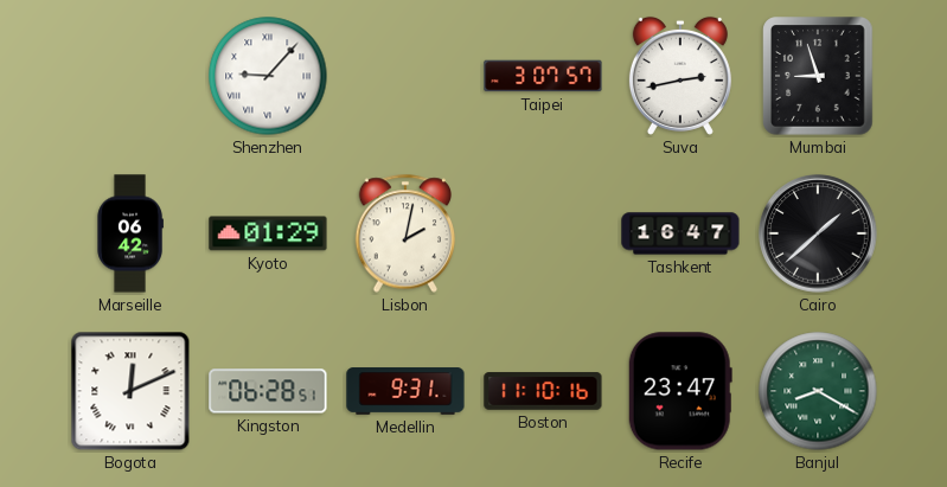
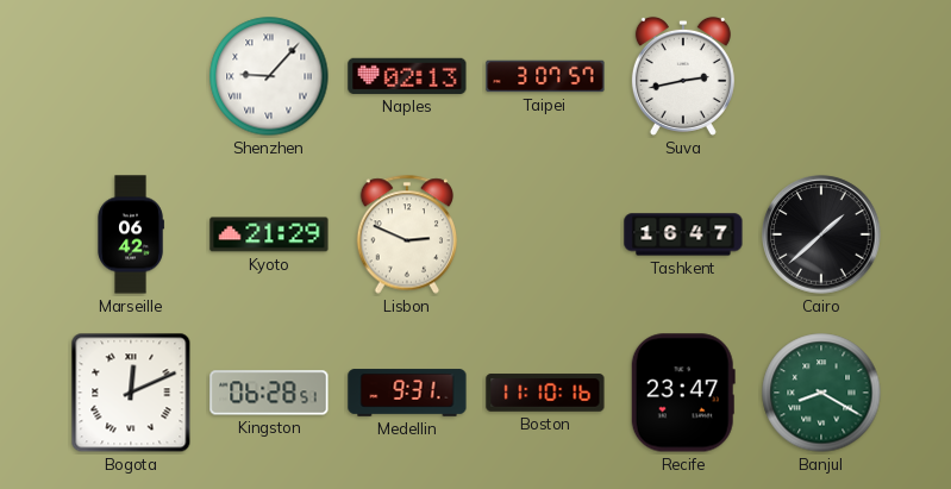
Naples: none -> 02:13
Mumbai: 8:57 -> none
Kyoto: 01:29 -> 21:29
Lisbon: 2:02 -> 2:49
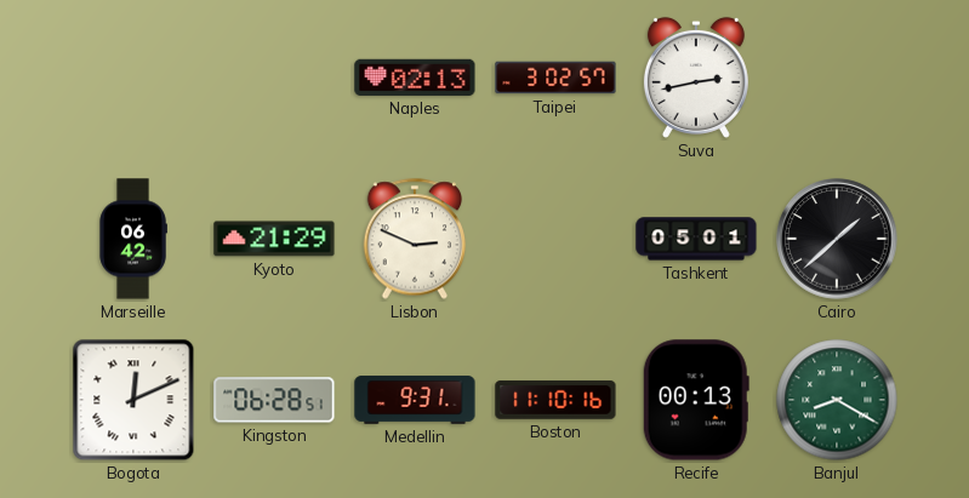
Shenzhen: 9:07 -> none
Taipei: 3:07 -> 3:02
Tashkent: 16:47 -> 05:01
Recife: 23:47 -> 00:13
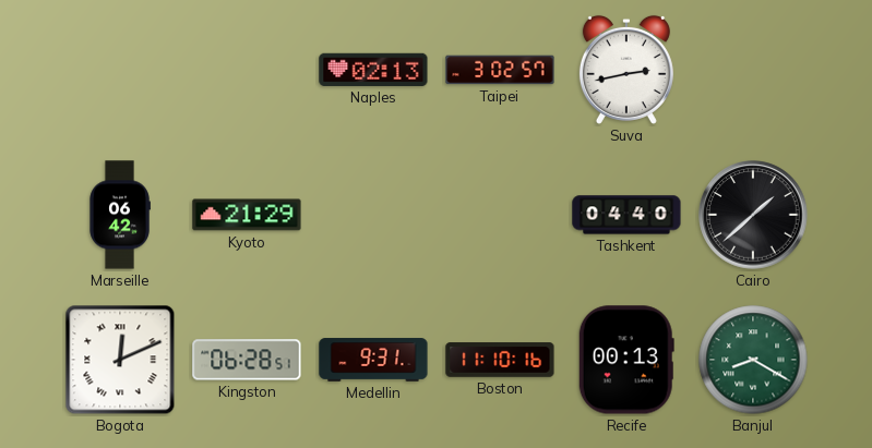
Lisbon: 2:49 -> none
Tashkent: 05:01 -> 04:40
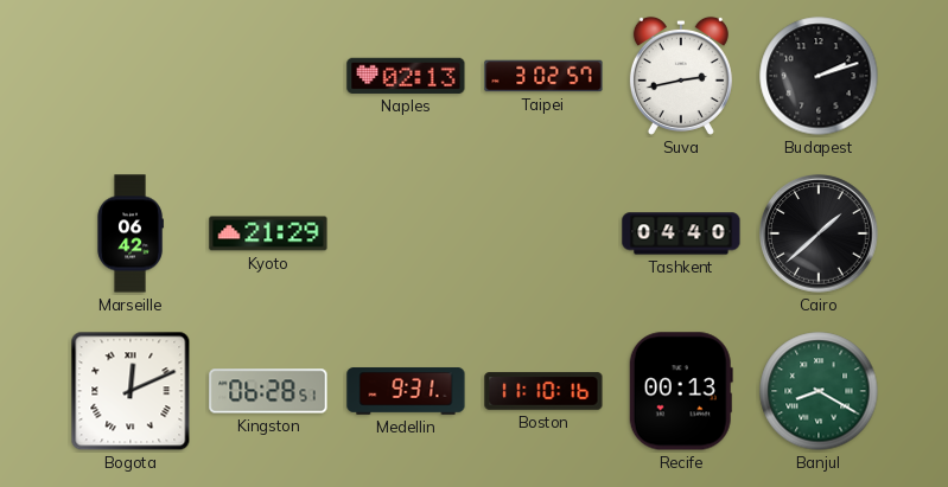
Budapest: none -> 2:12
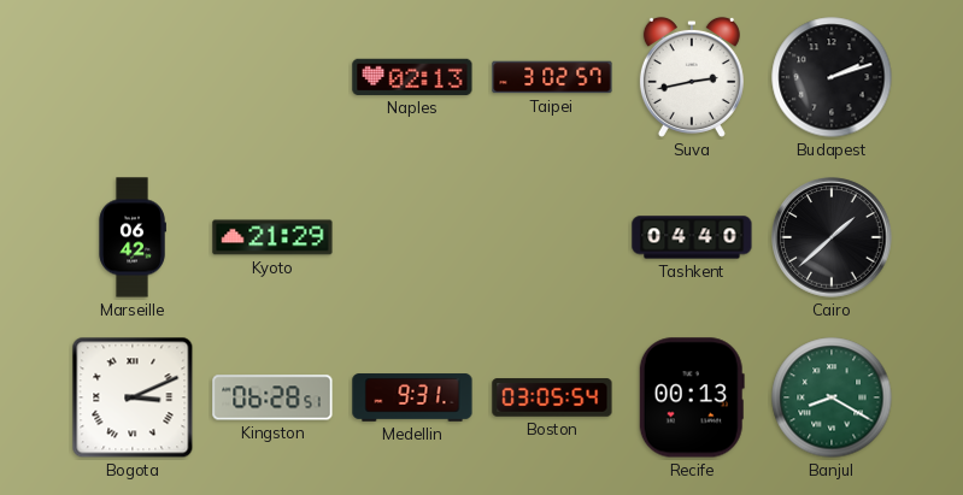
Bogota: 12:11 -> 3:11
Boston: 11:10 -> 03:05
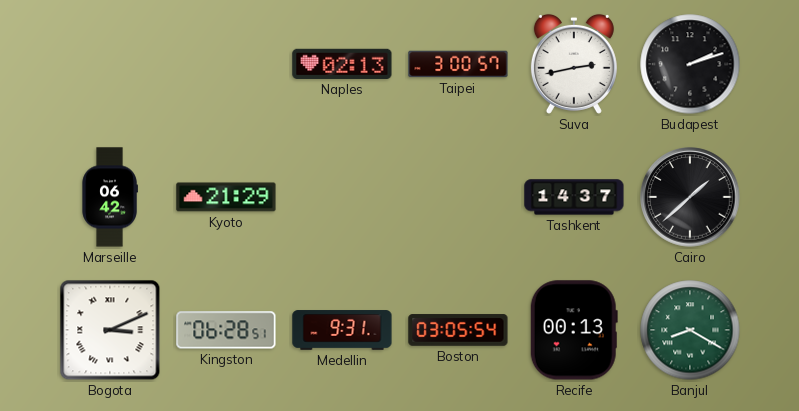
Taipei: 3:02 -> 3:00
Tashkent: 04:40 -> 14:37
